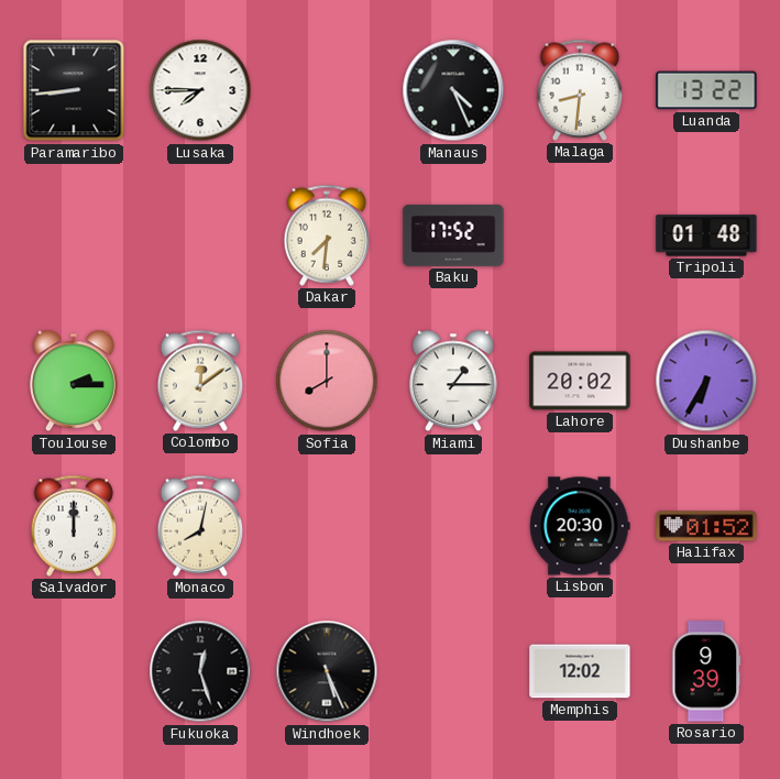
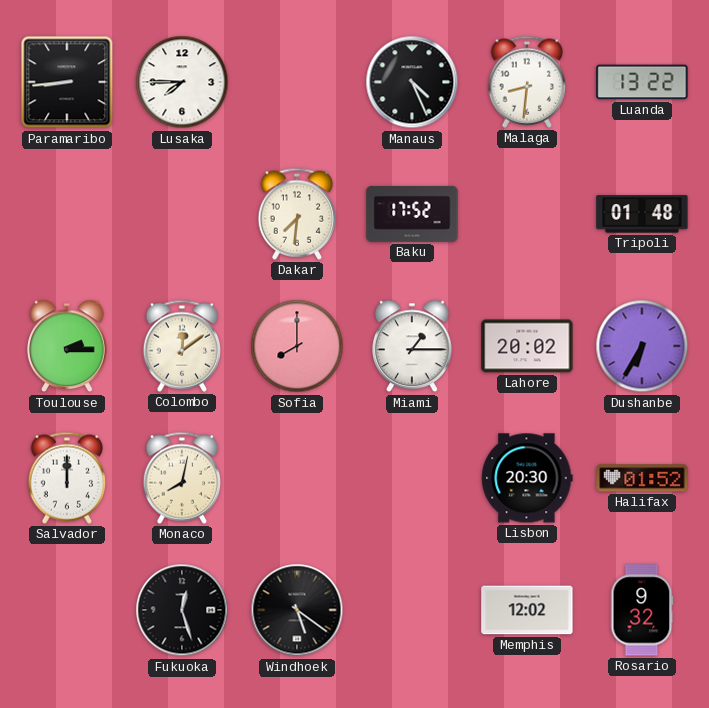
Windhoek: 5:26 -> 5:21
Rosario: 9:39 -> 9:32
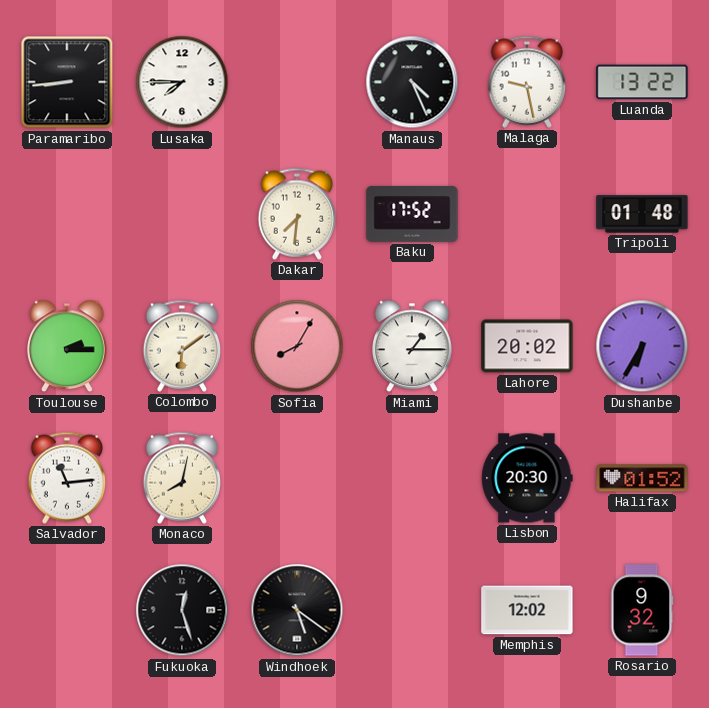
Malaga: 8:31 -> 9:28
Colombo: 12:09 -> 6:09
Sofia: 8:00 -> 8:05
Salvador: 12:00 -> 11:14
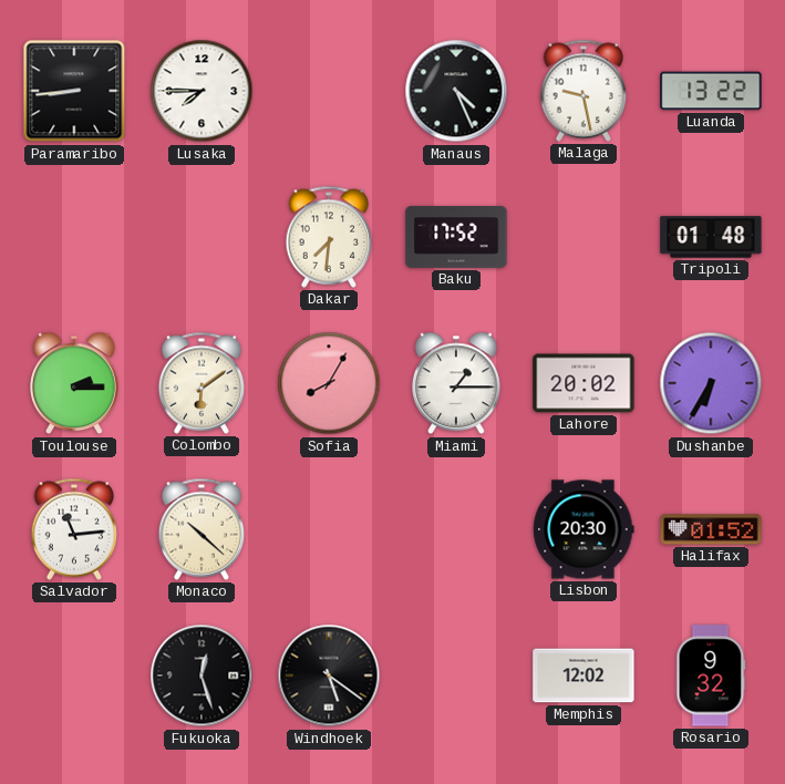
Monaco: 8:02 -> 10:22
